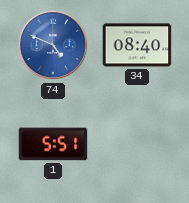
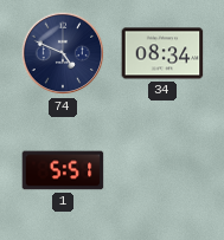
74 dial: blue -> navy
34: 08:40 -> 08:34
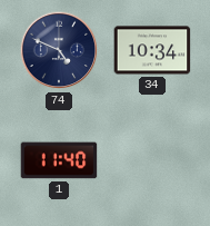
34: 08:34 -> 10:34
1: 5:51 -> 11:40
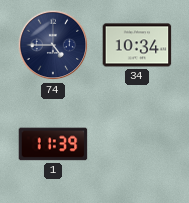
74: 4:49 -> 4:45
1: 11:40 -> 11:39
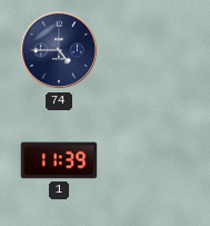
34: 10:34 -> none
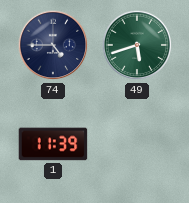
49: none -> 5:42
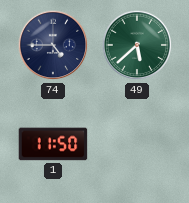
49: 5:42 -> 5:38
1: 11:39 -> 11:50
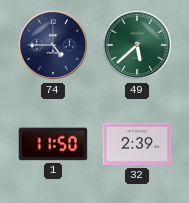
32: none -> 2:39
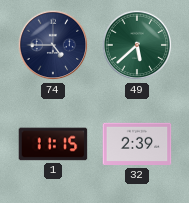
1: 11:50 -> 11:15
